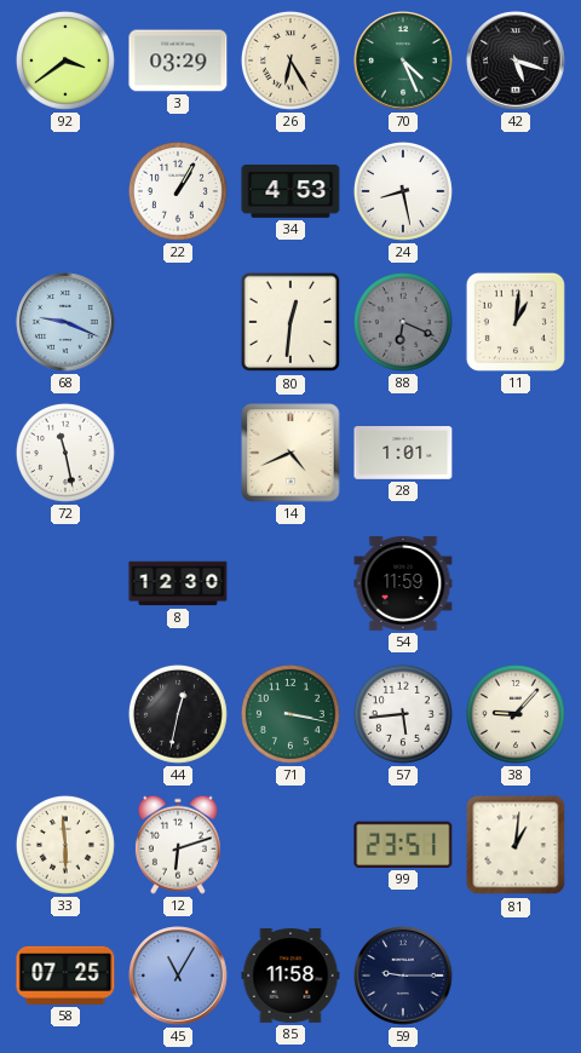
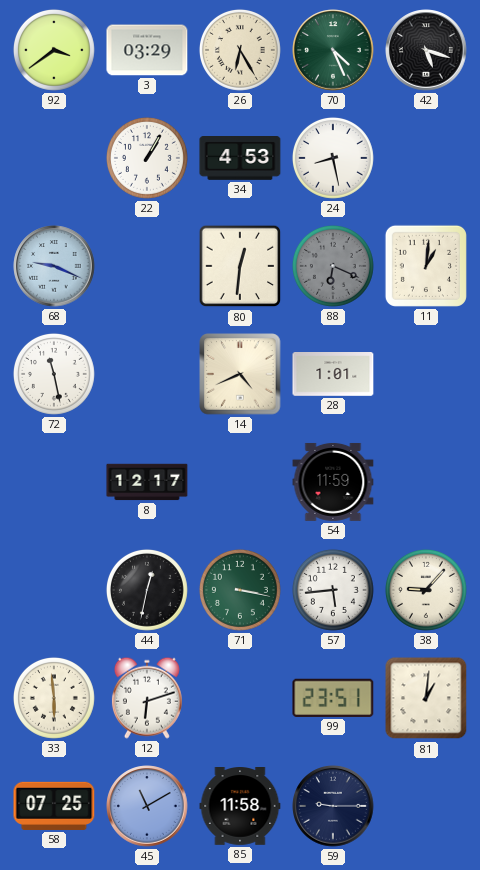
8: 12:30 -> 12:17
45: 11:05 -> 11:10
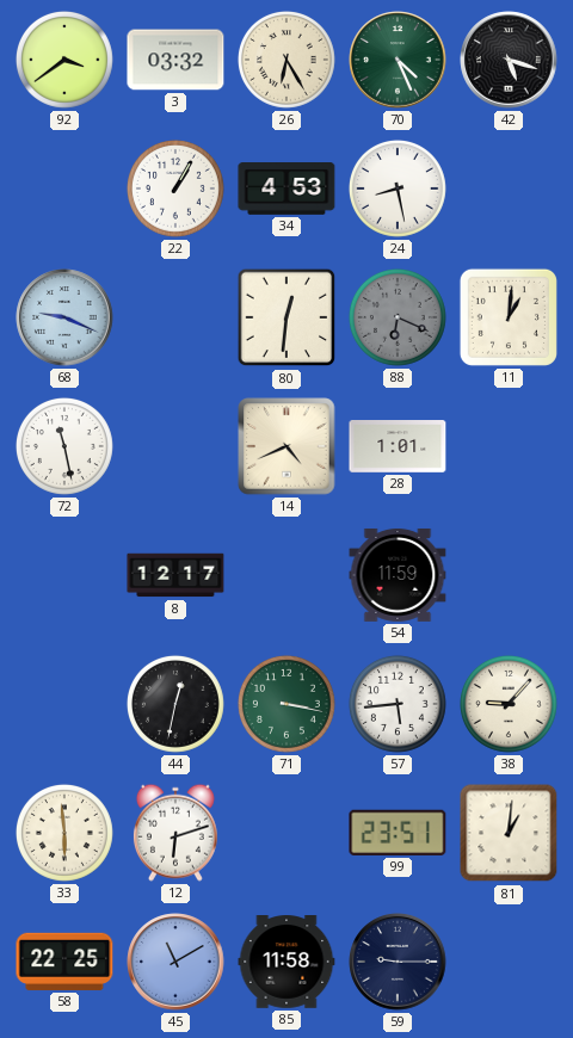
3: 03:29 -> 03:32
58: 07:25 -> 22:25
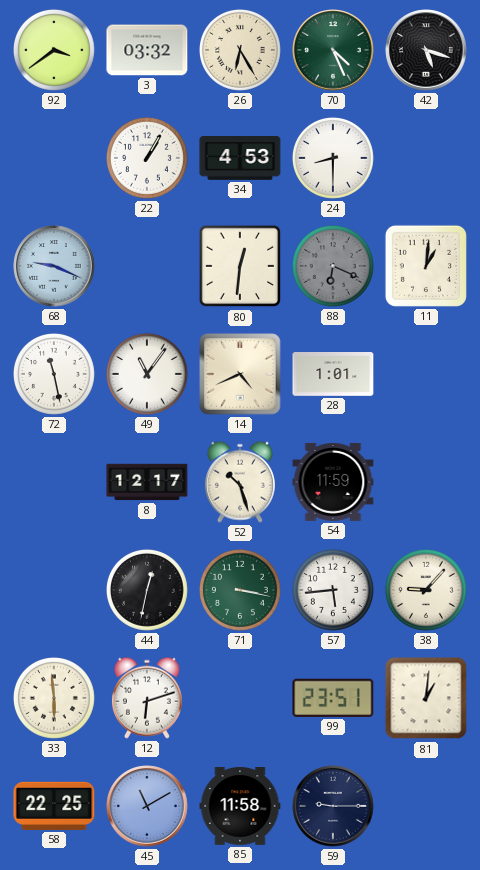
24: 8:28 -> 8:30
49: none -> 11:06
52: none -> 10:27
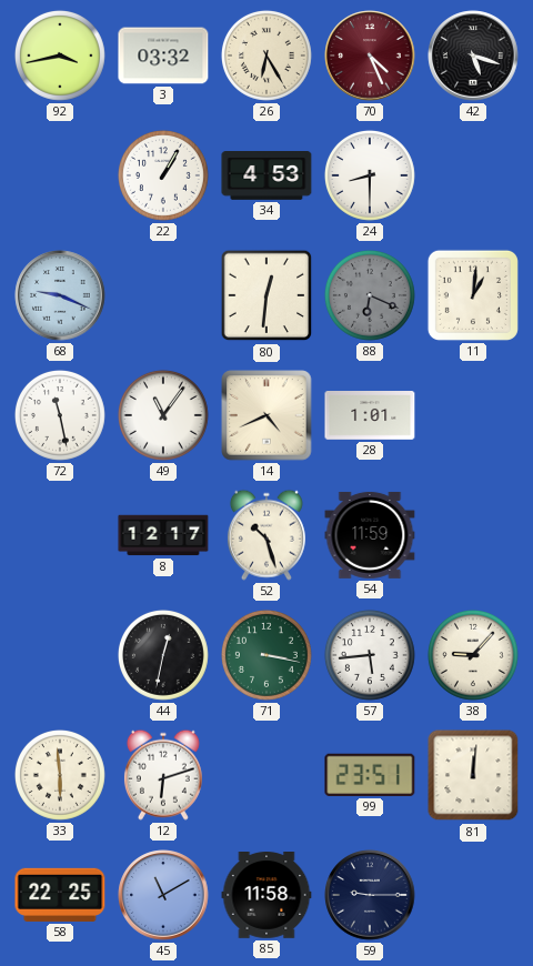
92: 3:39 -> 3:43
70 dial: green -> burgundy
81: 1:01 -> 12:01
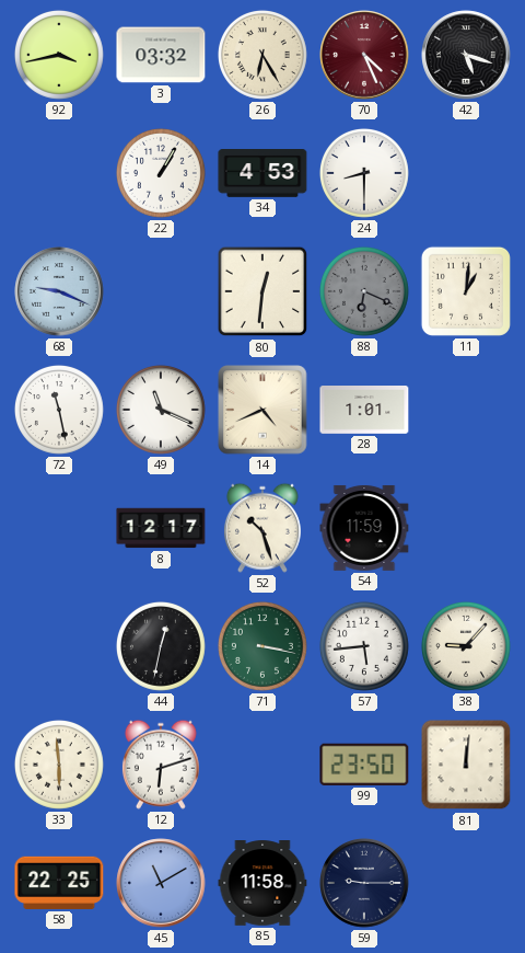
49: 11:06 -> 11:19
99: 23:51 -> 23:50
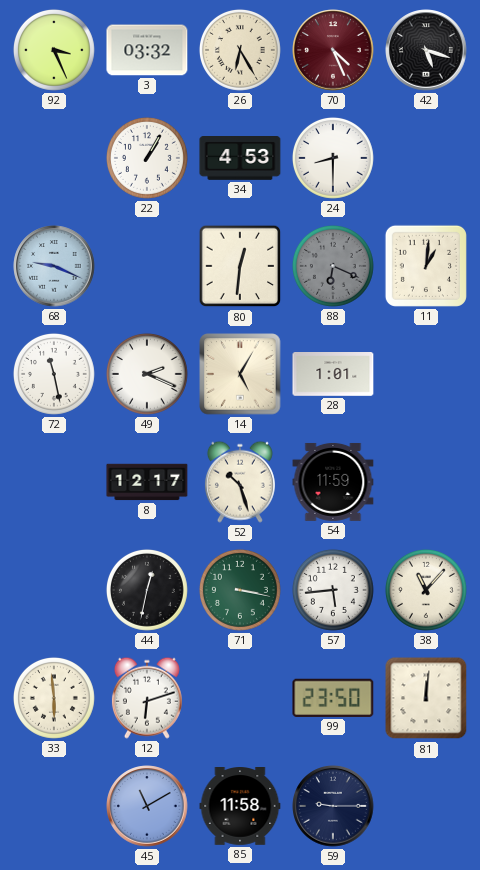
92: 3:43 -> 3:26
49: 11:19 -> 2:19
14: 4:41 -> 5:05
38: 9:07 -> 11:07
58: 22:25 -> none
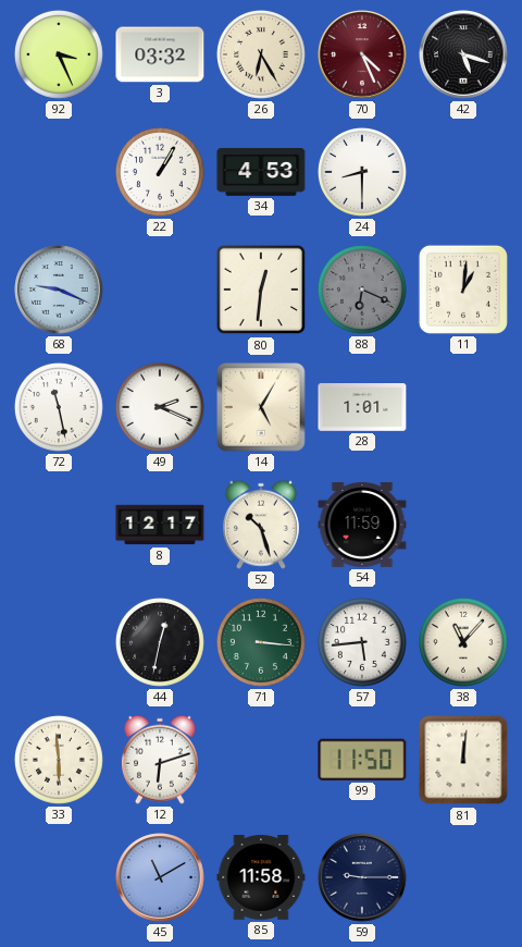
71: 3:17 -> 3:16
99: 23:50 -> 11:50
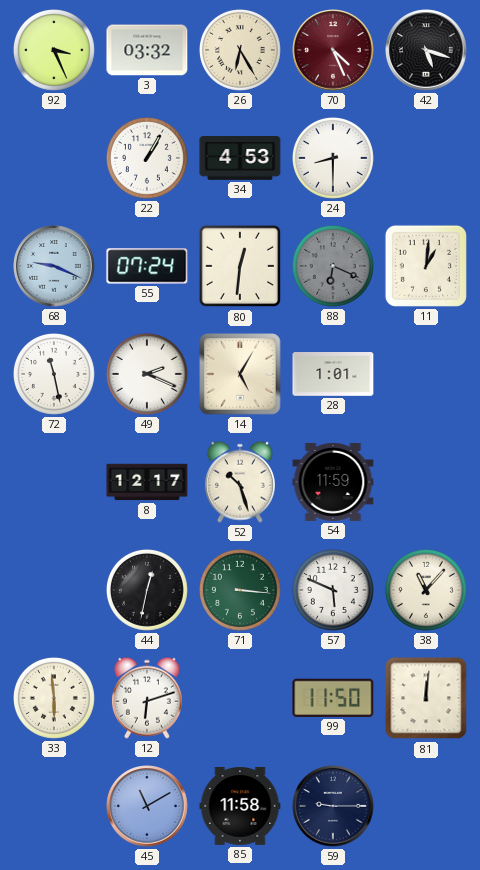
55: none -> 07:24
57: 5:44 -> 5:49
